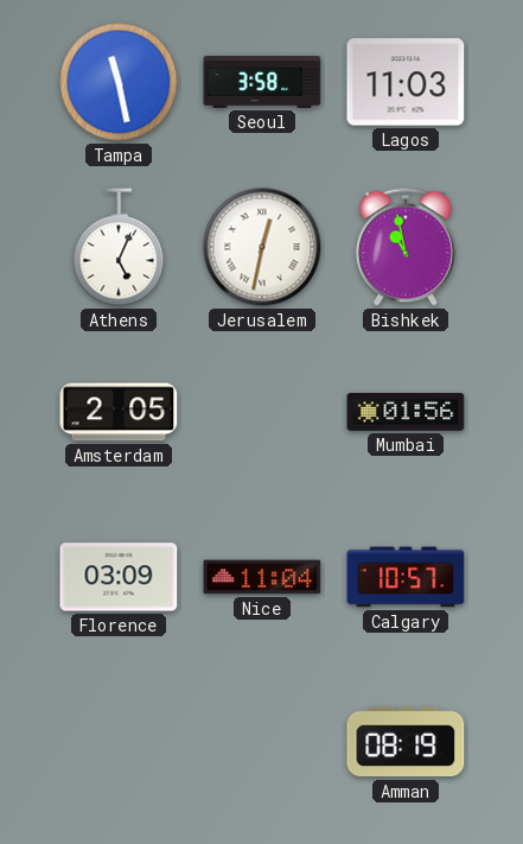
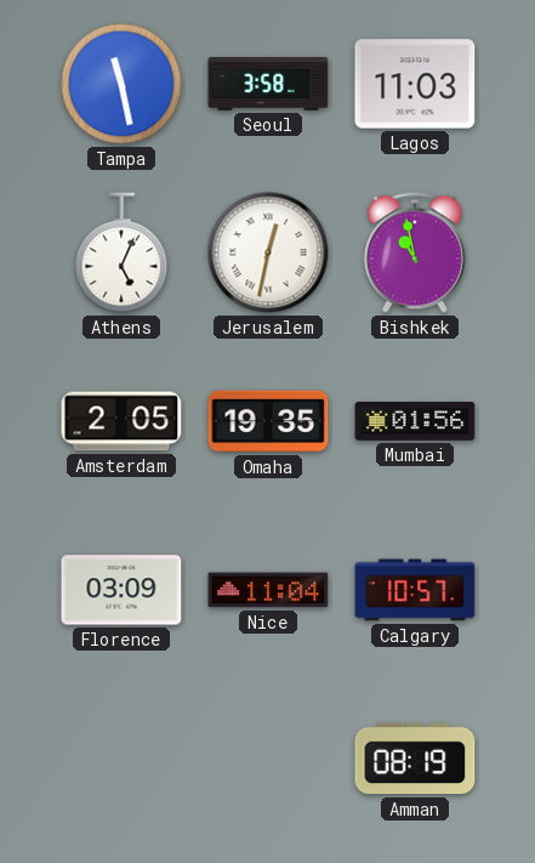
Omaha: none -> 19:35
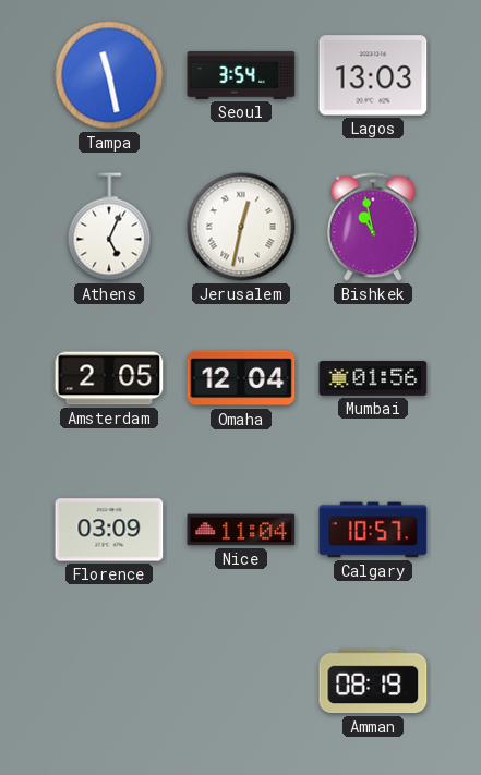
Seoul: 3:58 -> 3:54
Lagos: 11:03 -> 13:03
Omaha: 19:35 -> 12:04
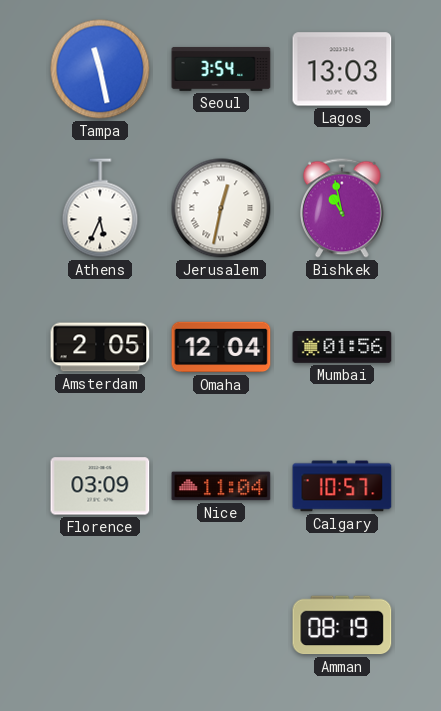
Athens: 5:04 -> 5:34
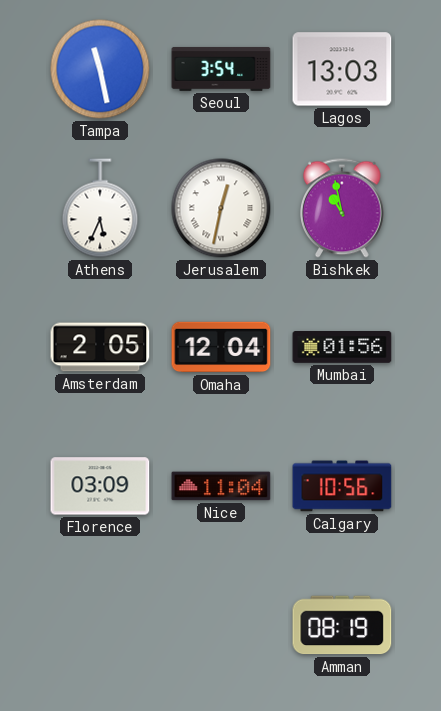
Calgary: 10:57 -> 10:56
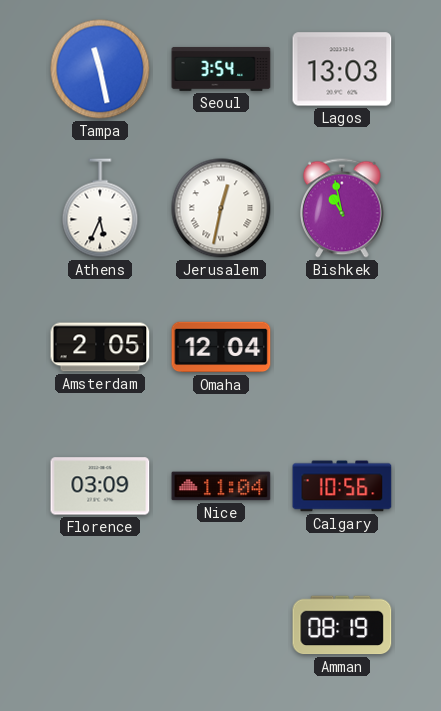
Mumbai: 01:56 -> none
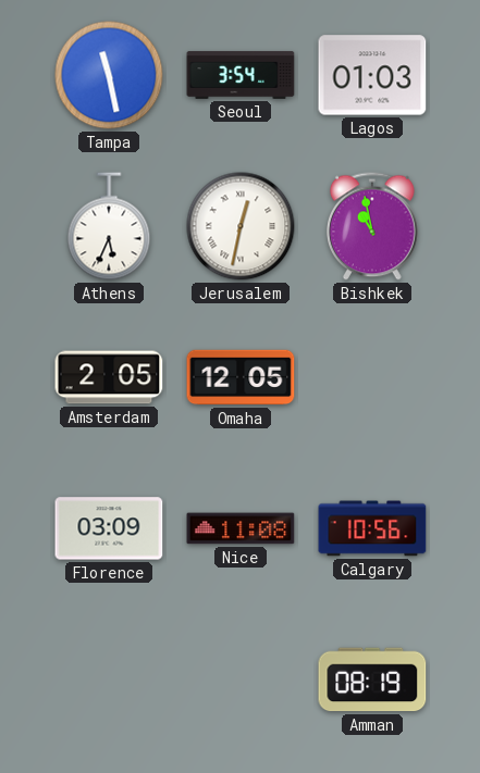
Lagos: 13:03 -> 01:03
Omaha: 12:04 -> 12:05
Nice: 11:04 -> 11:08
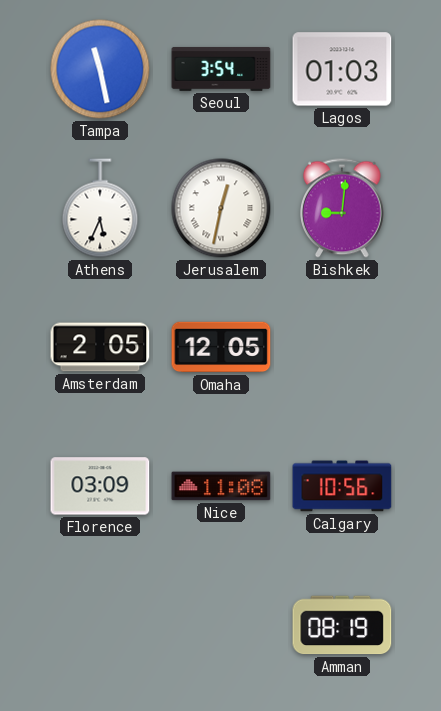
Bishkek: 10:58 -> 9:01
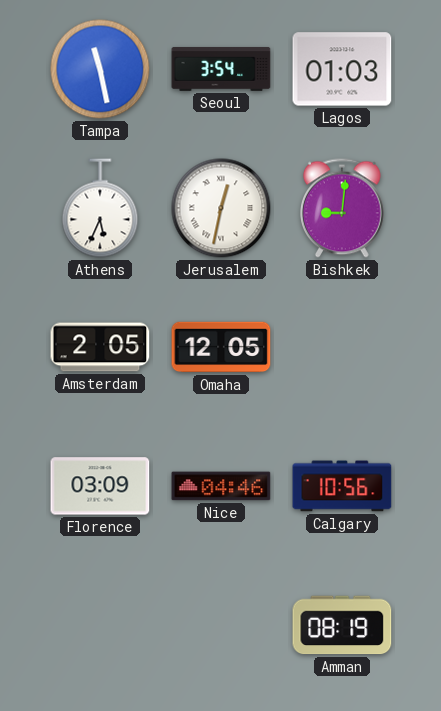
Nice: 11:08 -> 04:46
